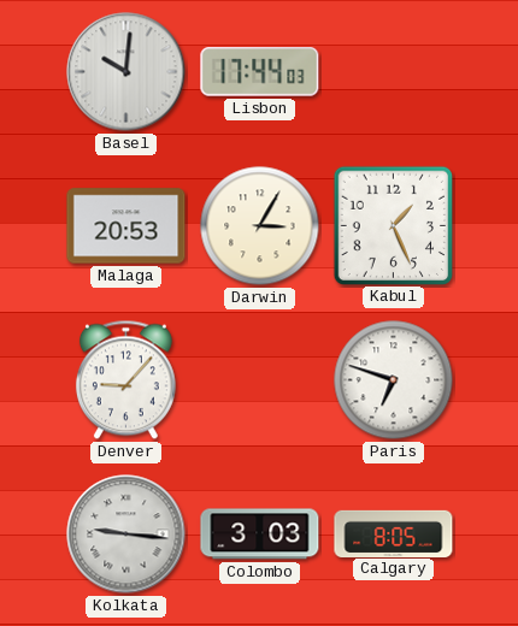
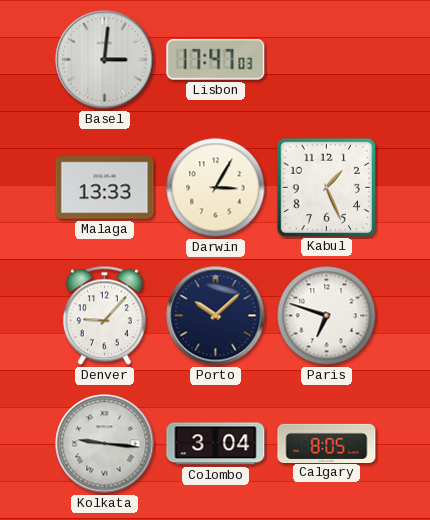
Basel: 10:01 -> 3:01
Lisbon: 17:44 -> 17:47
Malaga: 20:53 -> 13:33
Porto: none -> 10:08
Colombo: 3:03 -> 3:04
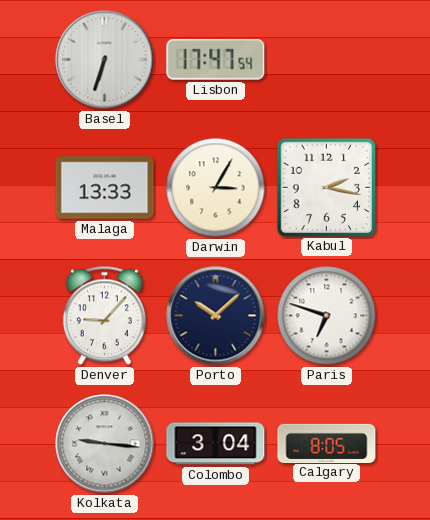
Basel: 3:01 -> 6:33
Lisbon: 17:47:03 -> 17:47:54
Kabul: 1:26 -> 2:17
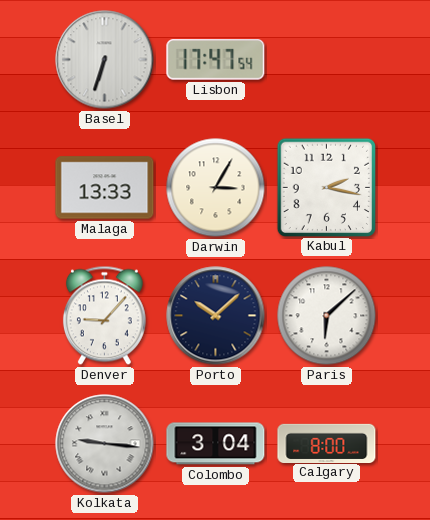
Paris: 6:48 -> 6:08
Calgary: 8:05 -> 8:00
